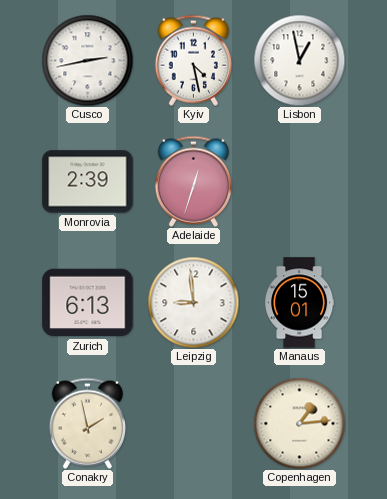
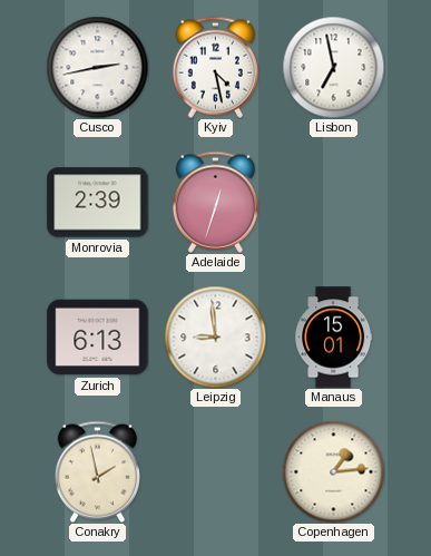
Lisbon: 12:58 -> 6:58
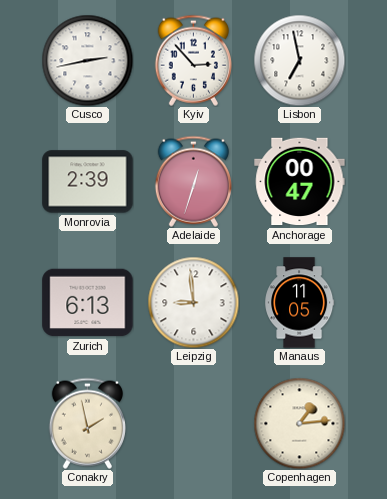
Kyiv: 4:28 -> 2:53
Anchorage: none -> 00:47
Manaus: 15:01 -> 11:05
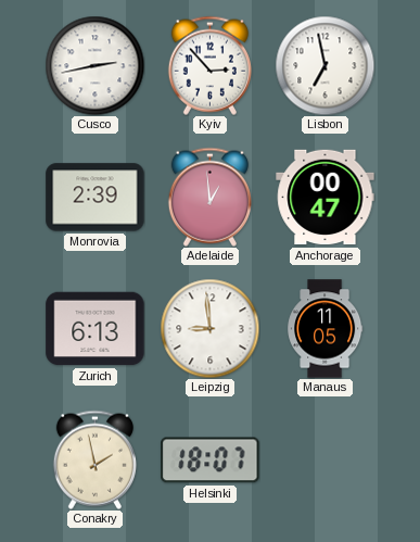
Adelaide: 12:33 -> 12:59
Helsinki: none -> 18:07
Copenhagen: 1:14 -> none
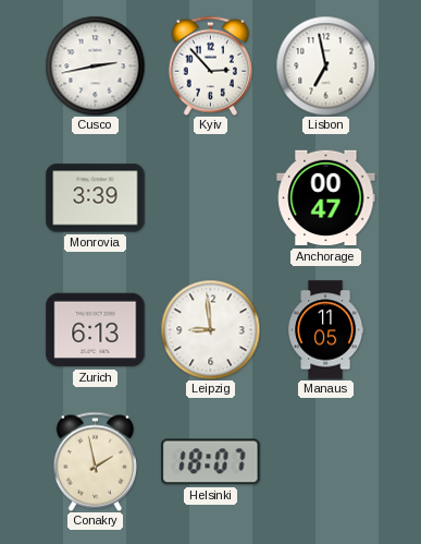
Monrovia: 2:39 -> 3:39
Adelaide: 12:59 -> none
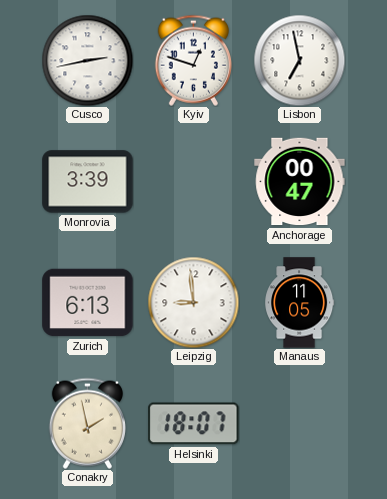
Kyiv: 2:53 -> 12:48
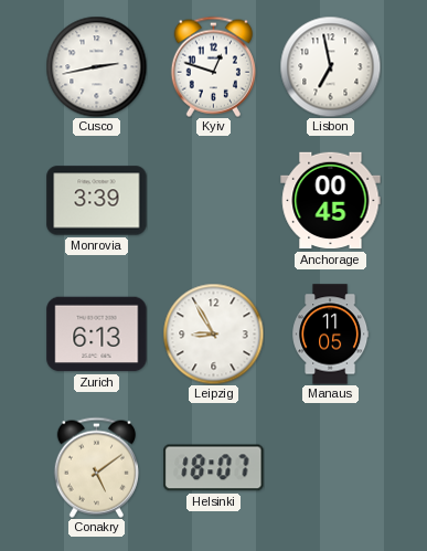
Anchorage: 00:47 -> 00:45
Leipzig: 8:59 -> 8:55
Conakry: 1:58 -> 5:09
